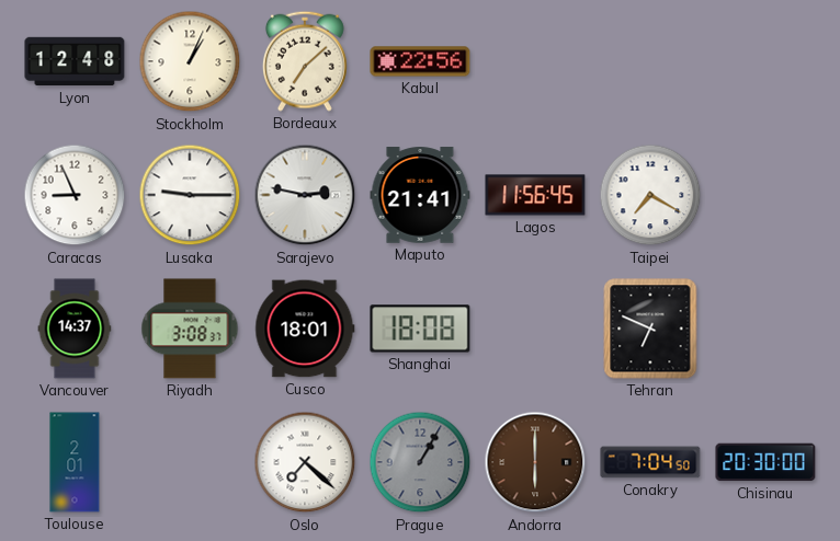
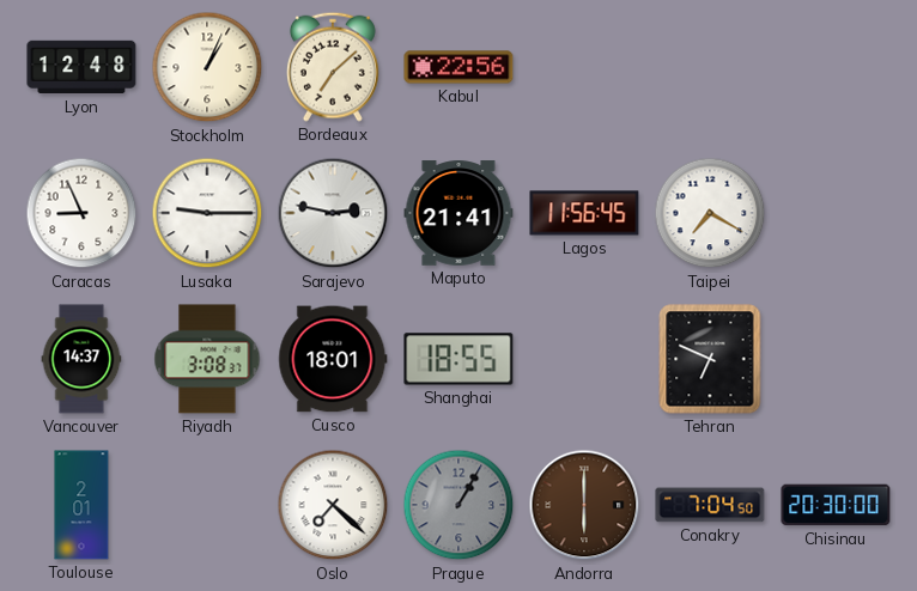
Shanghai: 18:08 -> 18:55
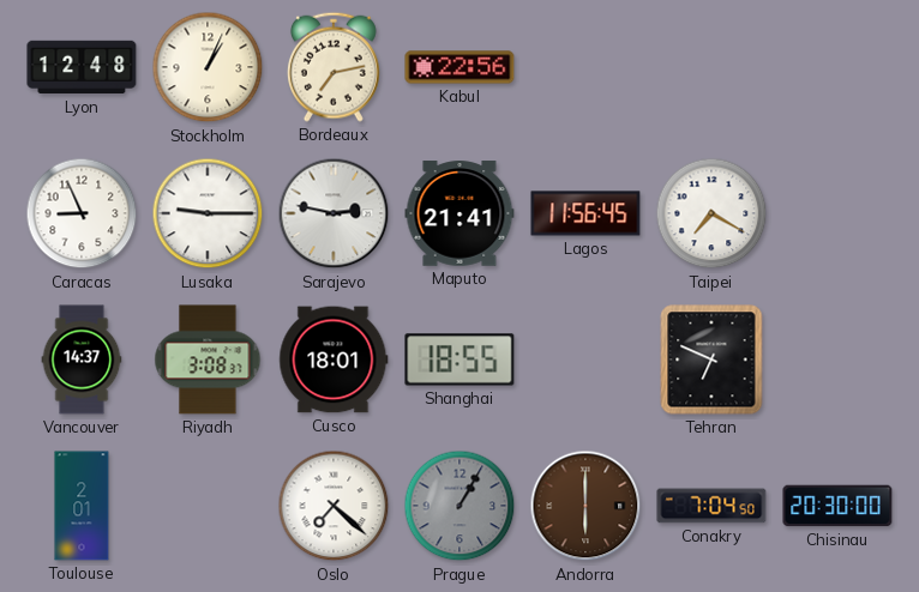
Bordeaux: 7:08 -> 7:13
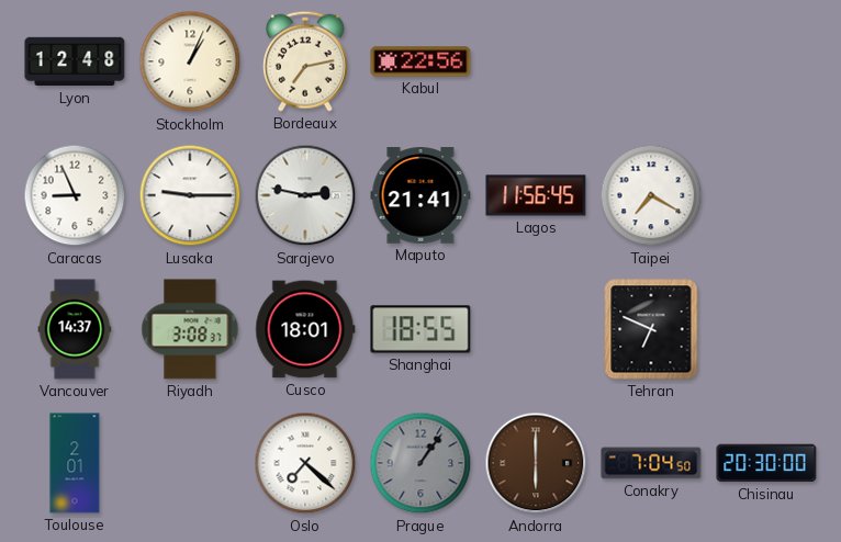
Prague: 1:05 -> 1:06
